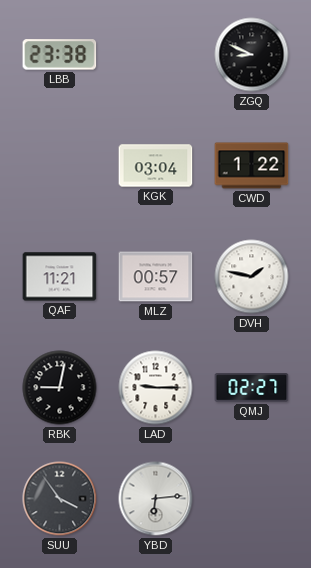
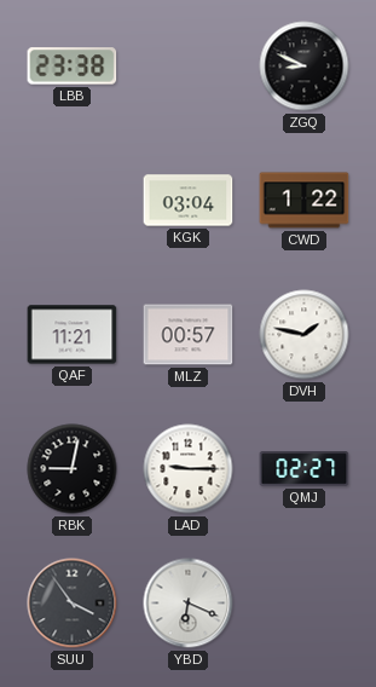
YBD: 6:14 -> 6:19
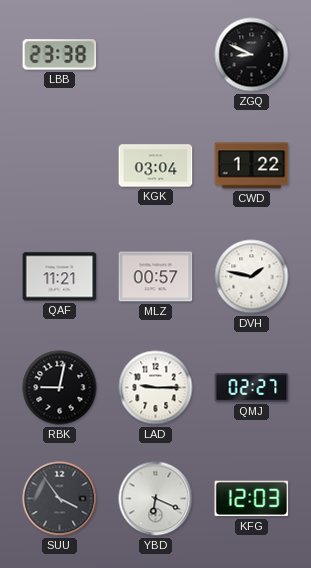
KFG: none -> 12:03
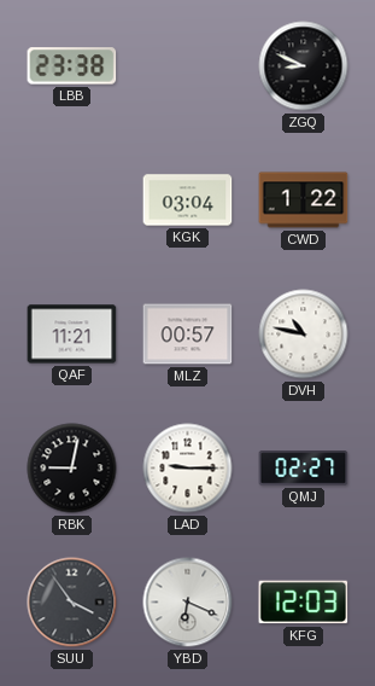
DVH: 1:47 -> 10:47
